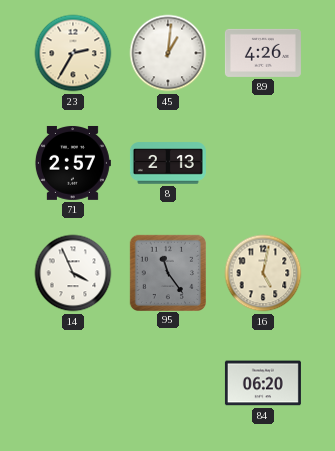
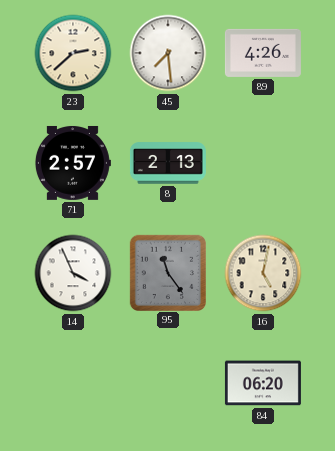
23: 2:35 -> 2:38
45: 1:01 -> 7:29
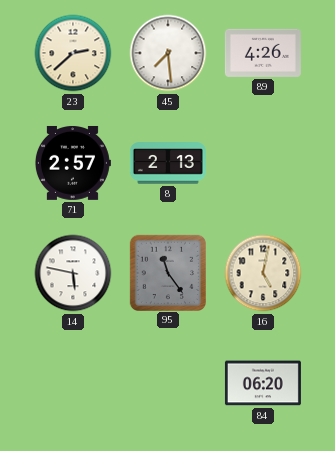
14: 3:56 -> 5:47
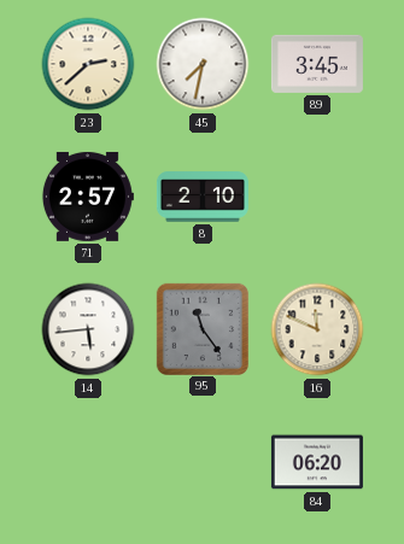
45: 7:29 -> 7:32
89: 4:26 -> 3:45
8: 2:13 -> 2:10
14: 5:47 -> 5:44
16: 5:02 -> 11:49
